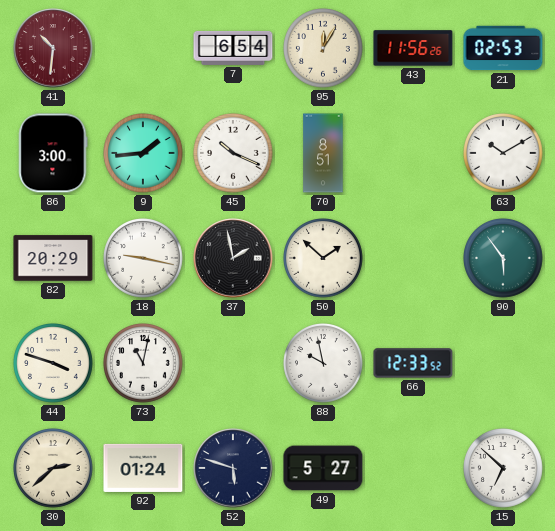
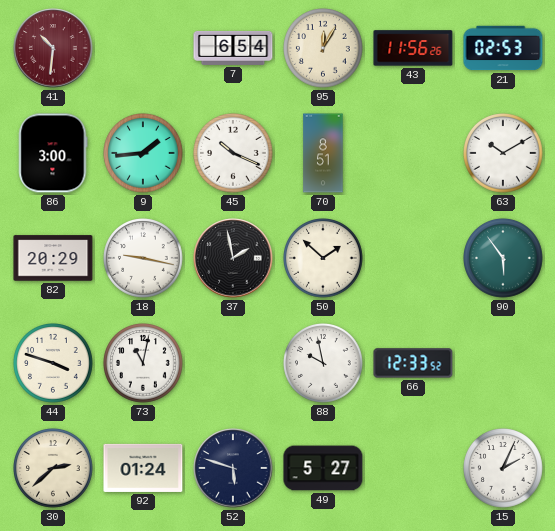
15: 6:52 -> 2:04
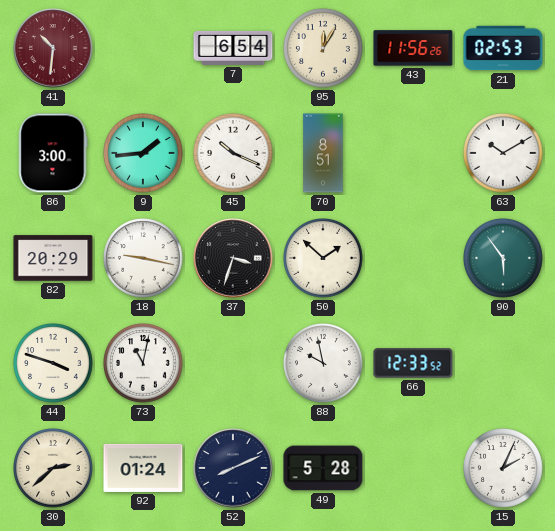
37: 1:58 -> 3:33
52: 5:48 -> 8:11
49: 5:27 -> 5:28
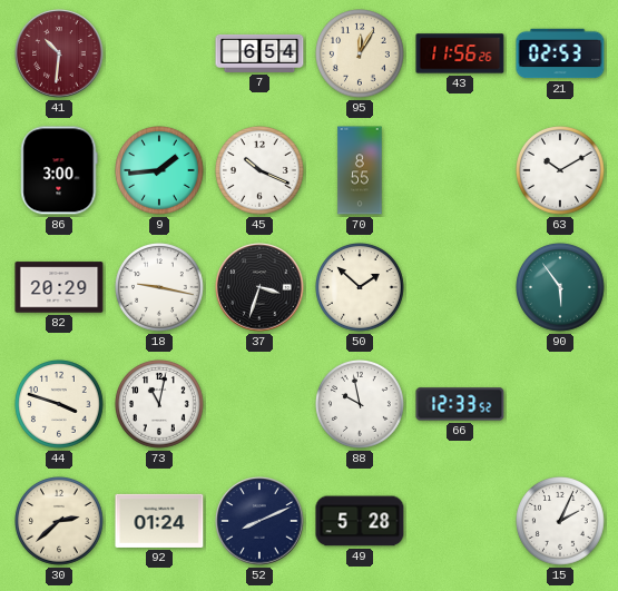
70: 8:51 -> 8:55
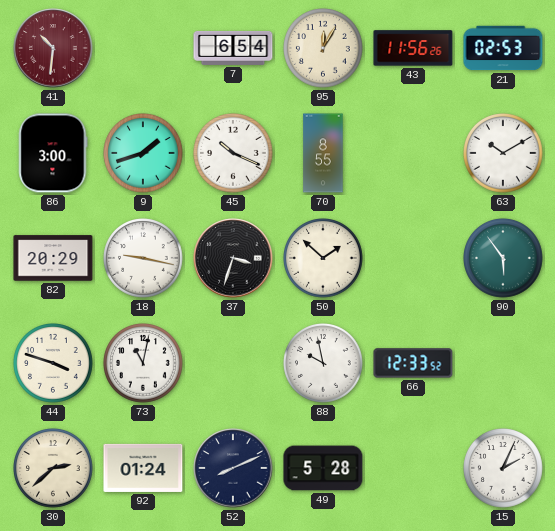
9: 1:44 -> 1:42
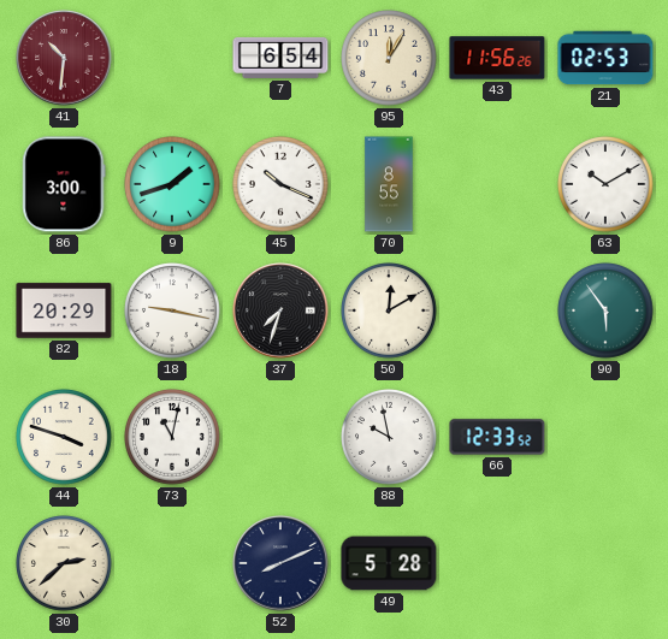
37: 3:33 -> 7:33
50: 1:52 -> 12:10
92: 01:24 -> none
15: 2:04 -> none
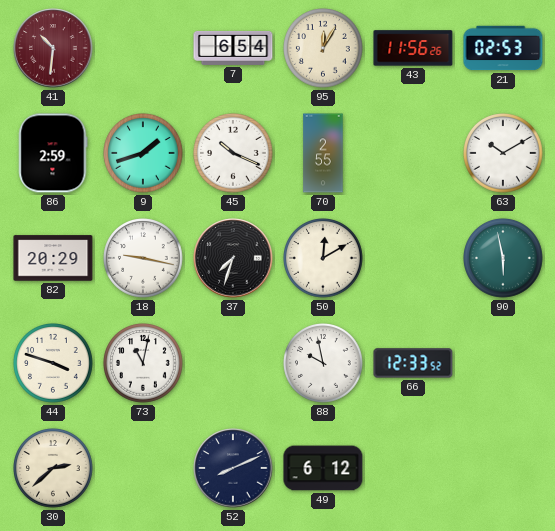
86: 3:00 -> 2:59
70: 8:55 -> 2:55
90: 5:54 -> 5:58
49: 5:28 -> 6:12
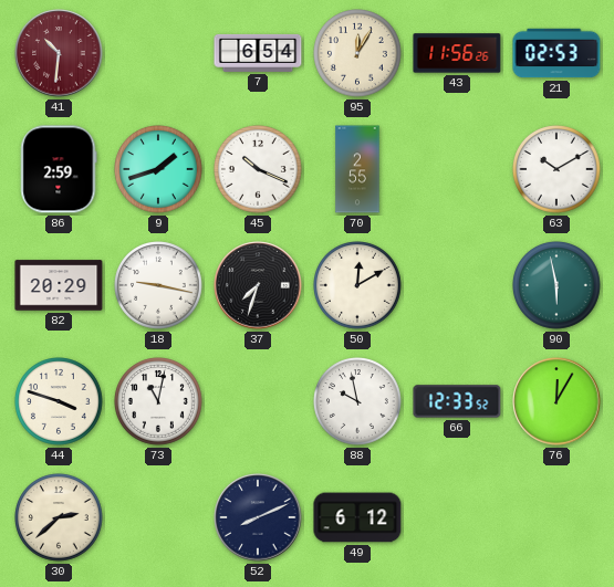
76: none -> 12:05
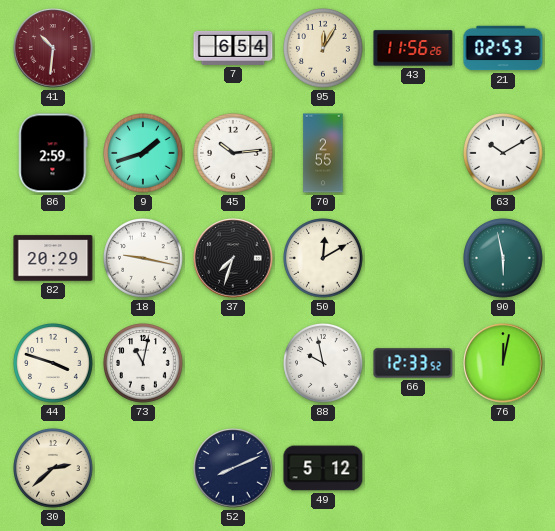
45: 10:19 -> 10:14
76: 12:05 -> 12:02
49: 6:12 -> 5:12
